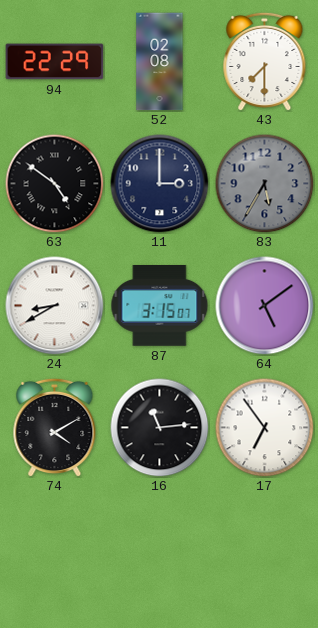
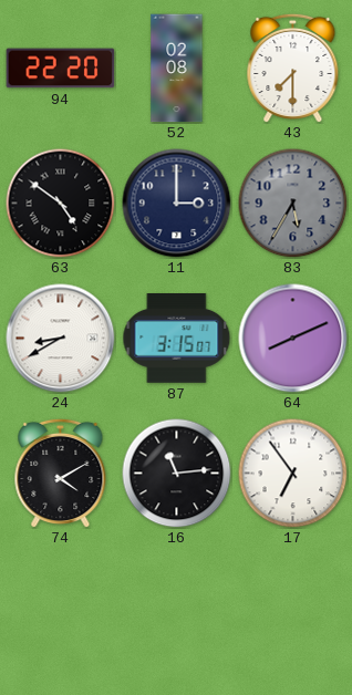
94: 22:29 -> 22:20
64: 5:09 -> 8:11
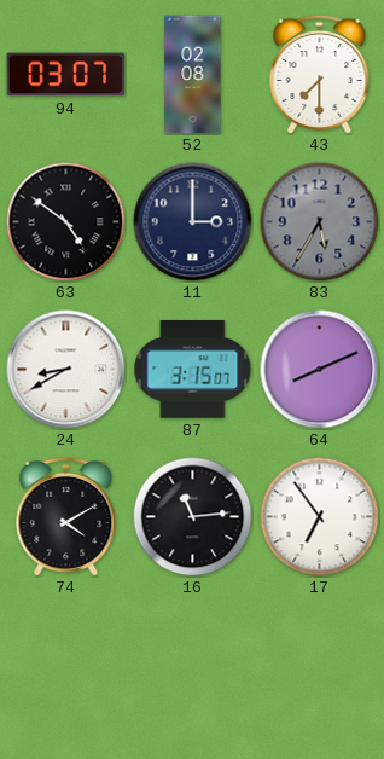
94: 22:20 -> 03:07
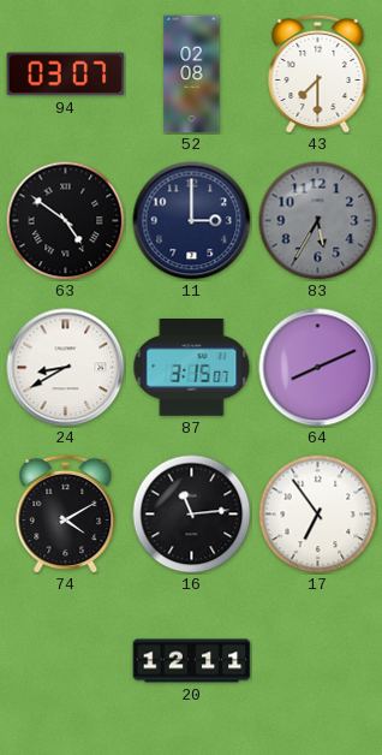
20: none -> 12:11
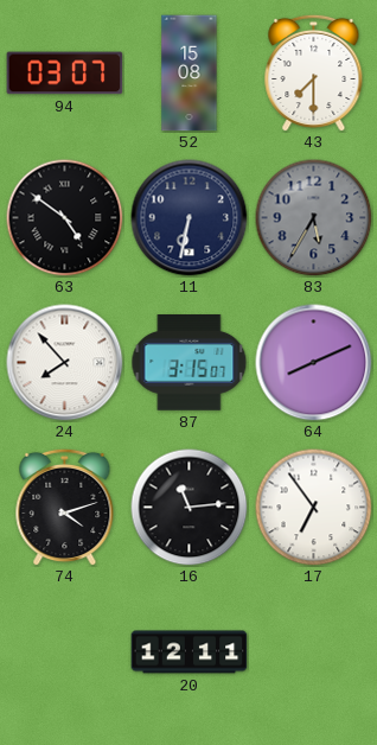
52: 02:08 -> 15:08
11: 3:00 -> 6:32
24: 8:40 -> 7:53
74: 4:10 -> 4:12
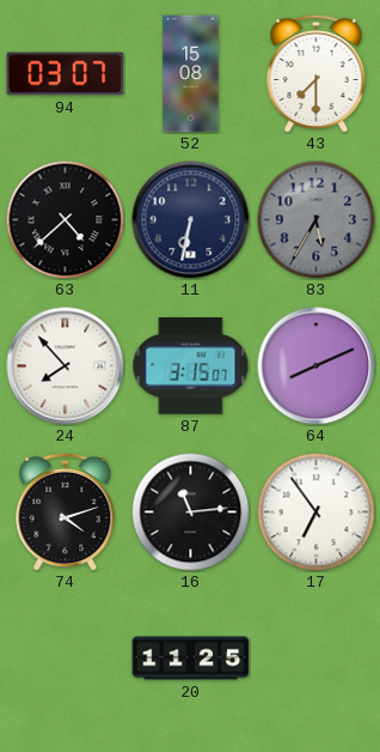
63: 4:51 -> 4:38
20: 12:11 -> 11:25
